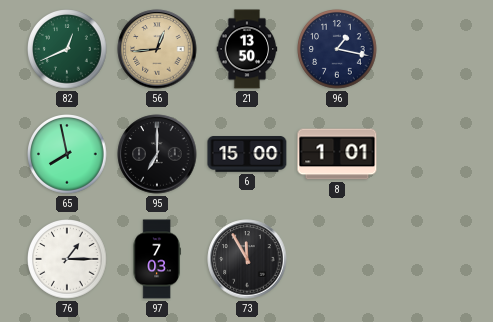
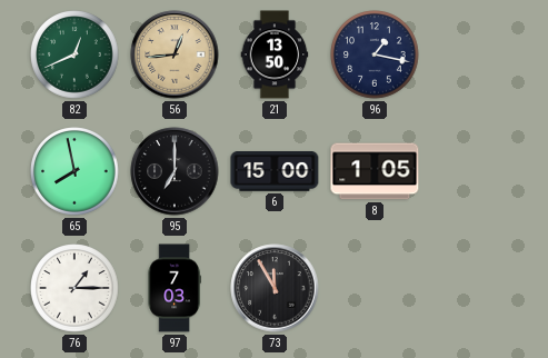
8: 1:01 -> 1:05
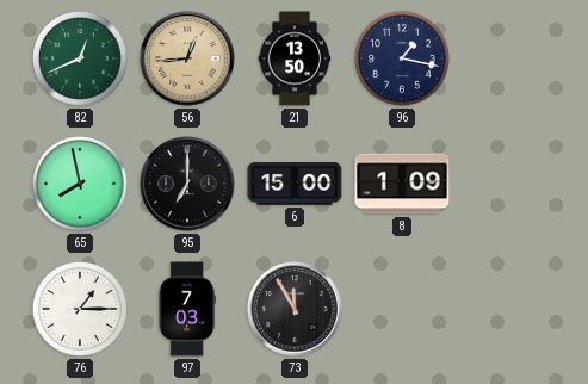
8: 1:05 -> 1:09
